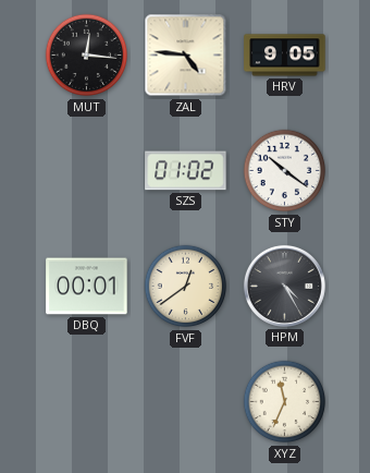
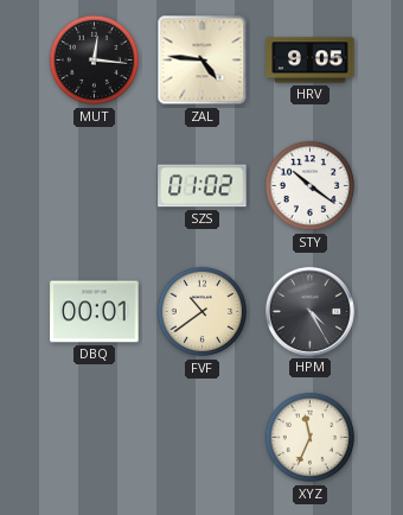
FVF: 12:39 -> 10:39
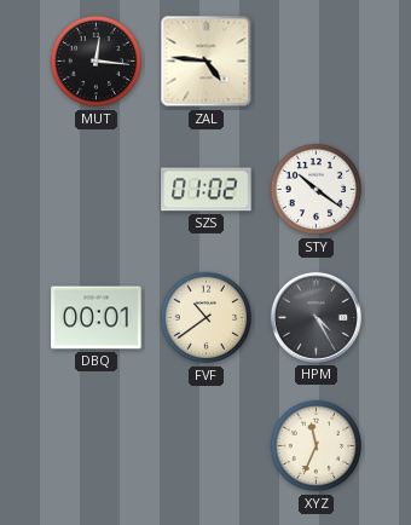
HRV: 9:05 -> none
